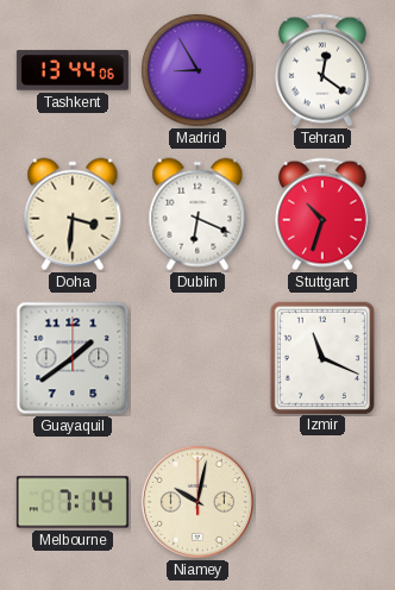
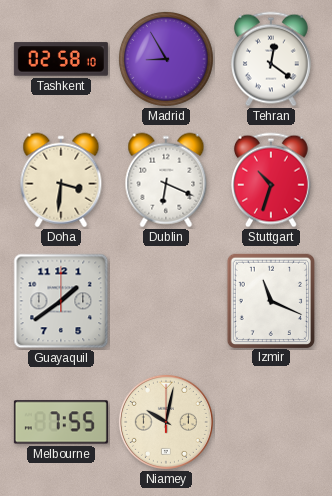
Tashkent: 13:44 -> 02:58
Melbourne: 7:14 -> 7:55
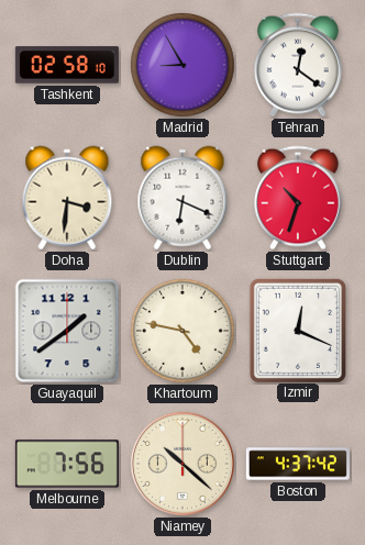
Khartoum: none -> 4:47
Izmir: 11:19 -> 12:19
Melbourne: 7:55 -> 7:56
Niamey: 10:02 -> 10:22
Boston: none -> 4:37
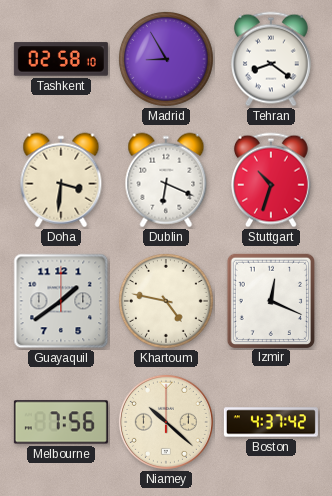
Tehran: 12:21 -> 8:21
